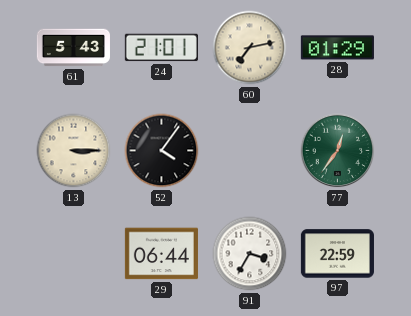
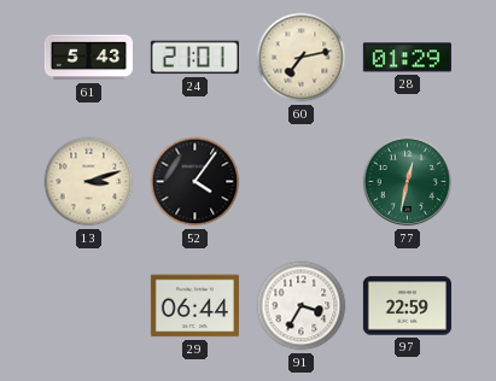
13: 3:15 -> 3:12
77: 12:36 -> 12:32
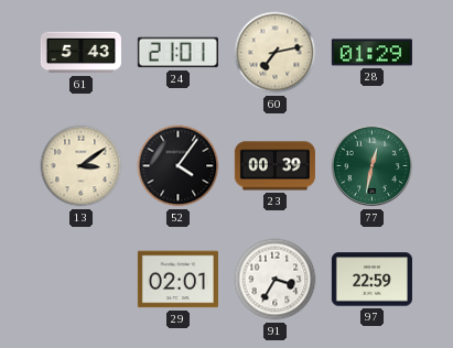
13: 3:12 -> 3:09
23: none -> 00:39
29: 06:44 -> 02:01
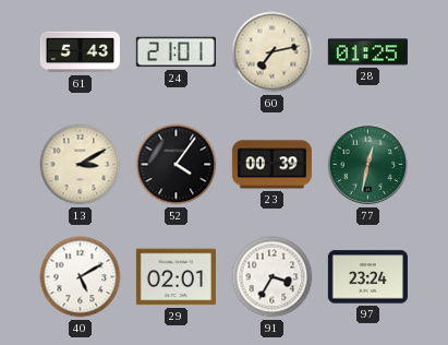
28: 01:29 -> 01:25
13: 3:09 -> 3:10
40: none -> 5:10
97: 22:59 -> 23:24
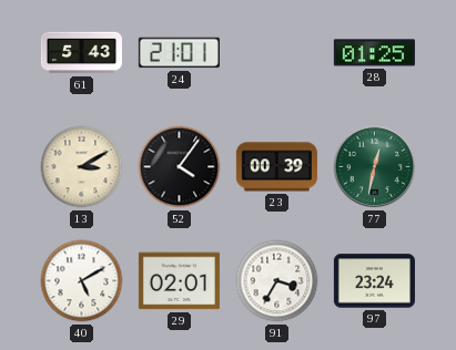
60: 7:13 -> none
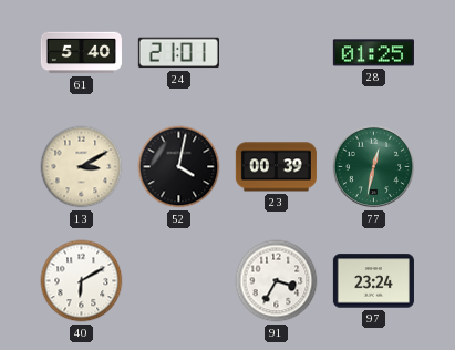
61: 5:43 -> 5:40
52: 4:06 -> 4:02
40: 5:10 -> 6:10
29: 02:01 -> none
